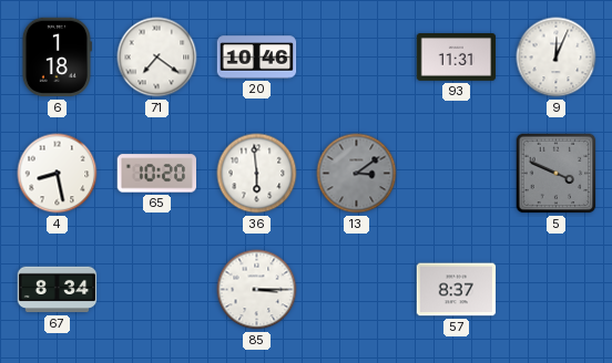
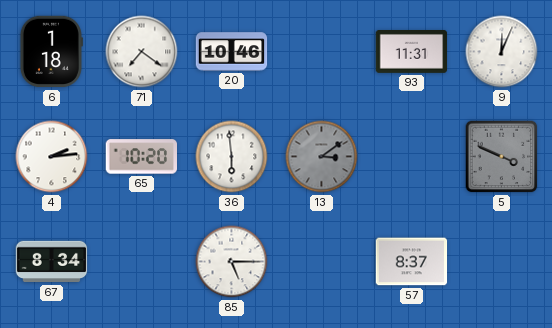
4: 8:28 -> 2:14
85: 3:15 -> 5:15
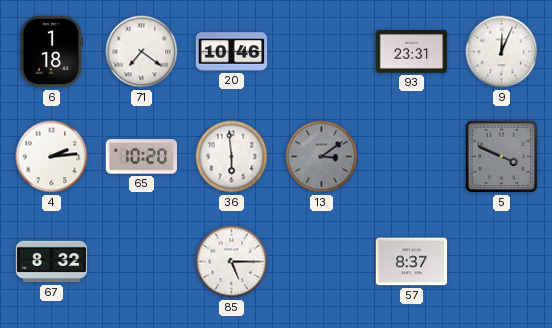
93: 11:31 -> 23:31
67: 8:34 -> 8:32
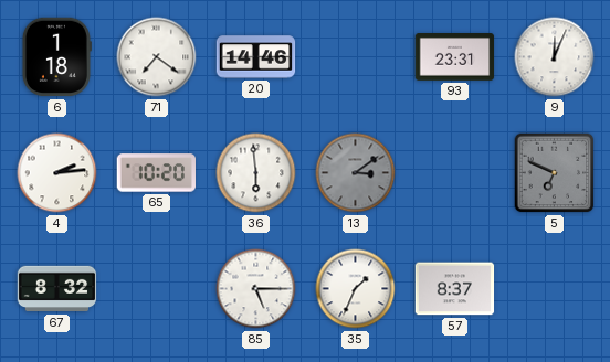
20: 10:46 -> 14:46
5: 3:49 -> 6:49
35: none -> 1:34
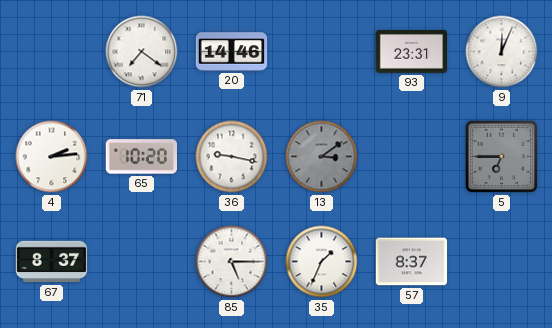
6: 1:18 -> none
36: 5:59 -> 9:17
5: 6:49 -> 6:45
67: 8:32 -> 8:37
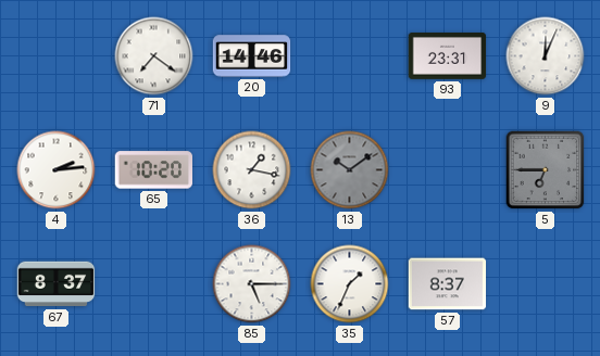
36: 9:17 -> 1:17
13: 3:09 -> 10:09
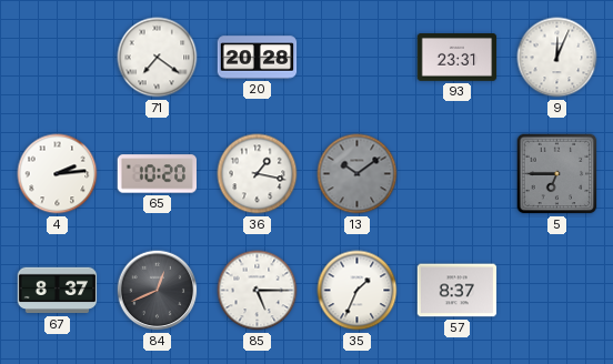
20: 14:46 -> 20:28
84: none -> 12:41
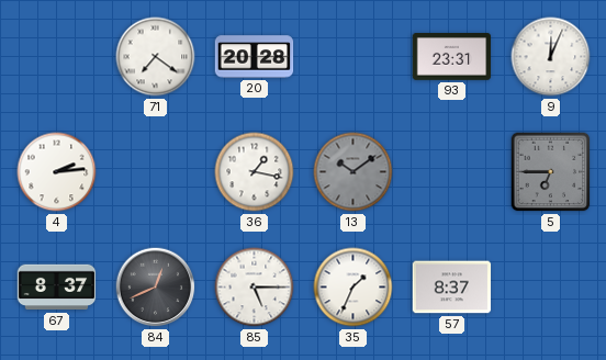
65: 10:20 -> none
